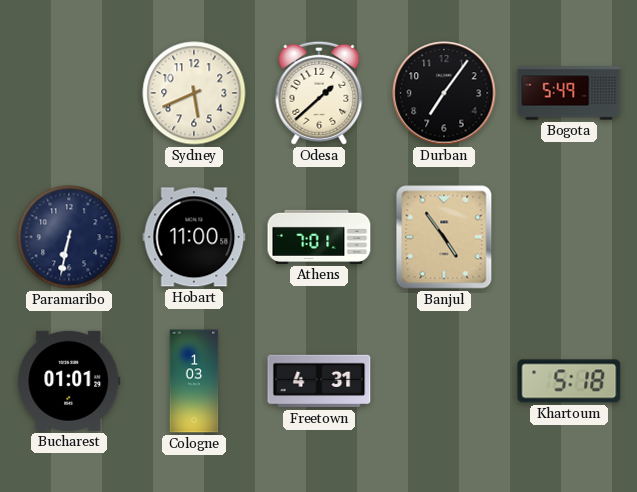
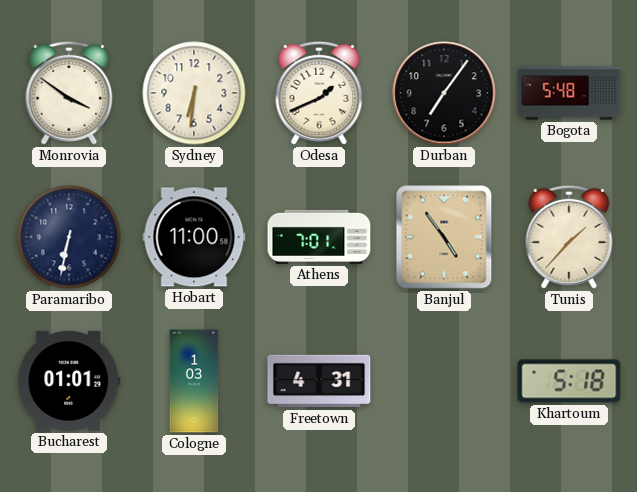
Monrovia: none -> 3:51
Sydney: 5:41 -> 6:31
Odesa: 1:38 -> 1:41
Bogota: 5:49 -> 5:48
Tunis: none -> 1:37
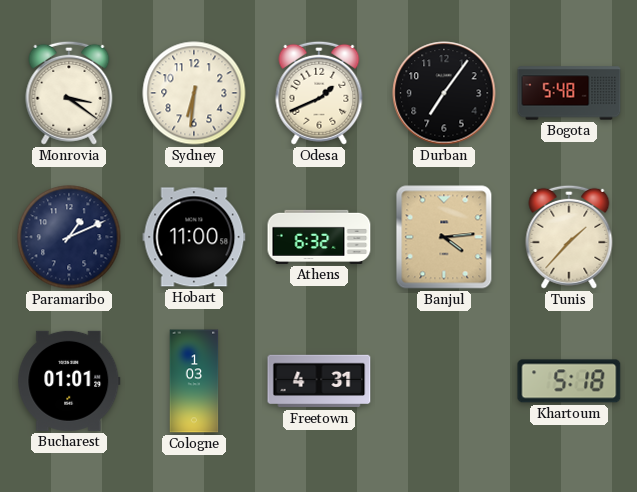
Monrovia: 3:51 -> 3:21
Paramaribo: 6:32 -> 1:11
Athens: 7:01 -> 6:32
Banjul: 4:54 -> 4:14
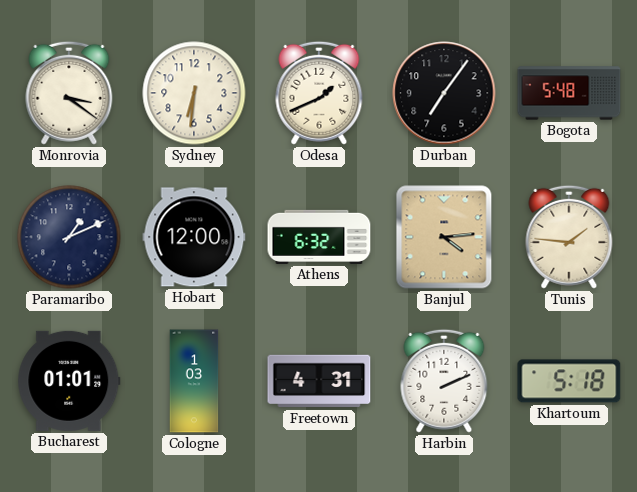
Hobart: 11:00 -> 12:00
Tunis: 1:37 -> 1:46
Harbin: none -> 2:11
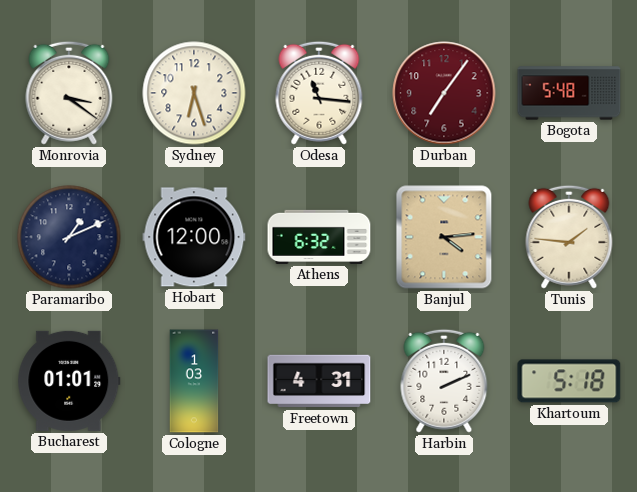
Sydney: 6:31 -> 6:27
Odesa: 1:41 -> 11:16
Durban dial: black -> burgundy
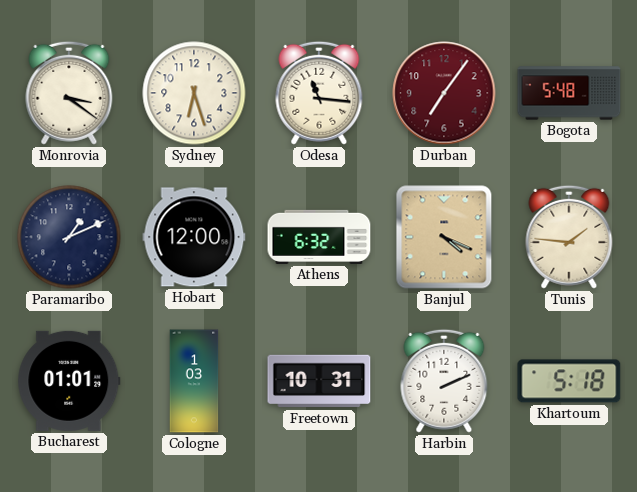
Banjul: 4:14 -> 4:19
Freetown: 4:31 -> 10:31
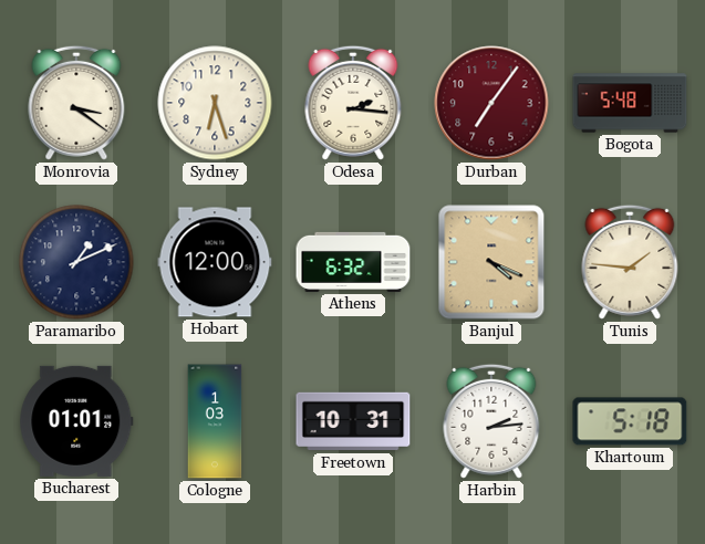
Odesa: 11:16 -> 2:16
Harbin: 2:11 -> 2:14
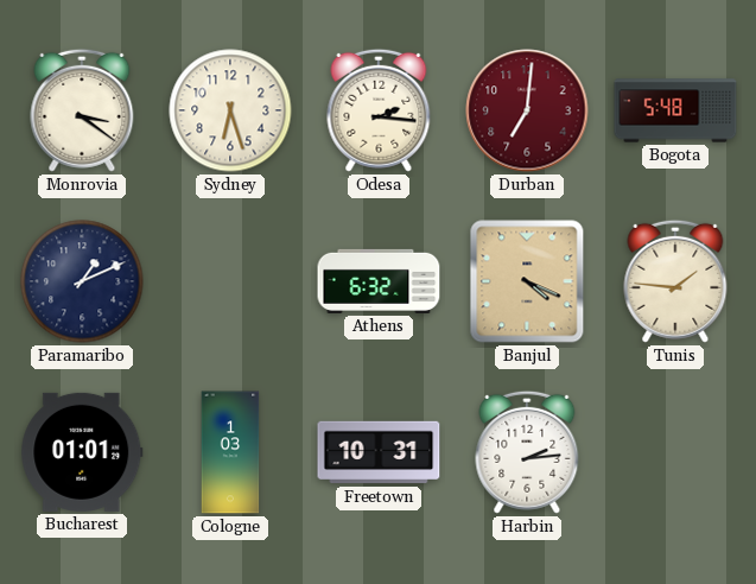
Durban: 7:06 -> 7:01
Hobart: 12:00 -> none
Khartoum: 5:18 -> none
